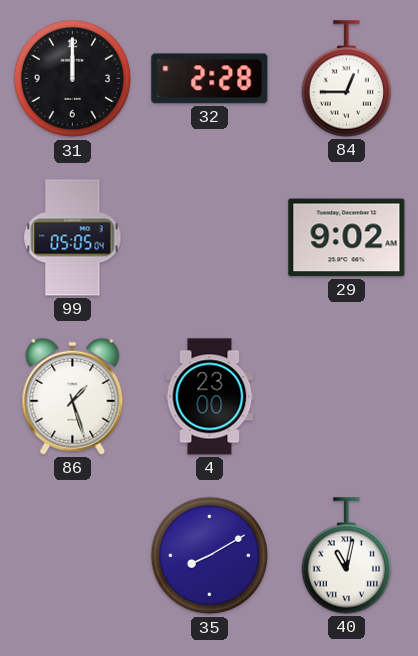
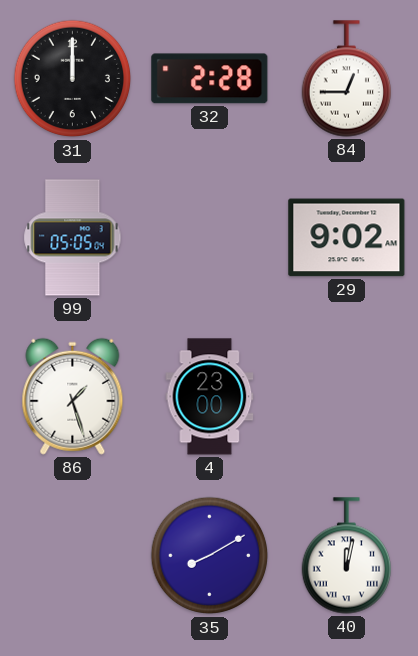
40: 11:02 -> 12:02
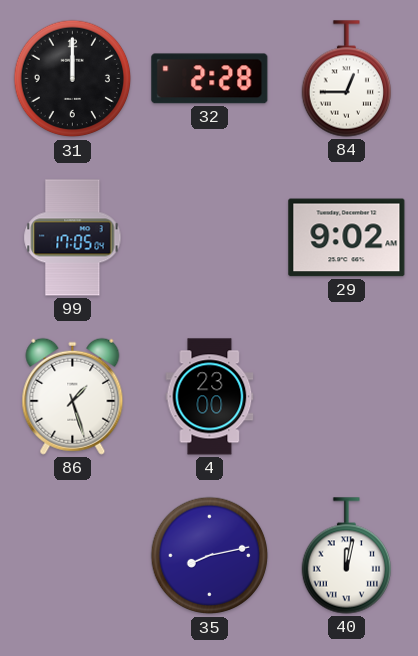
99: 05:05 -> 17:05
35: 8:10 -> 8:13
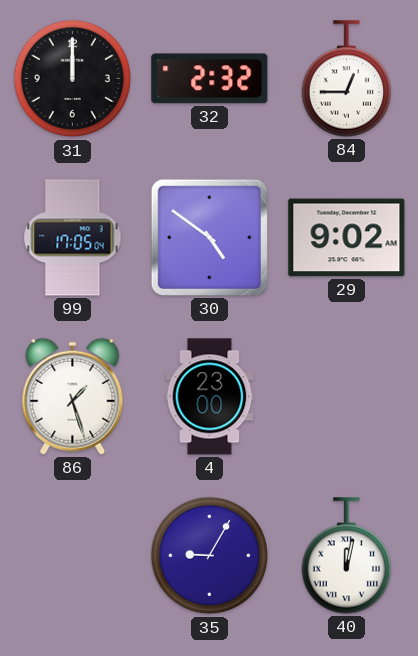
32: 2:28 -> 2:32
30: none -> 4:51
35: 8:13 -> 9:05
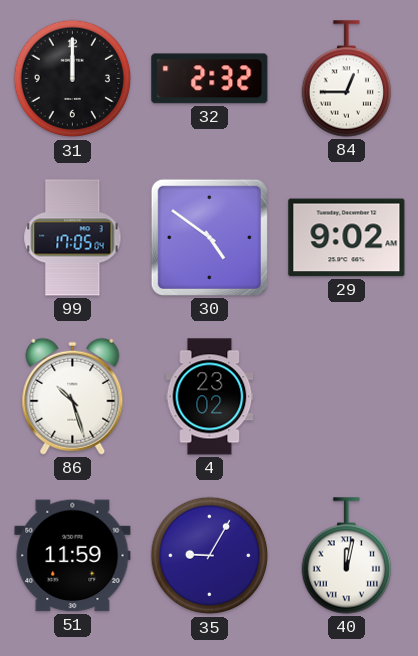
86: 1:27 -> 10:27
4: 23:00 -> 23:02
51: none -> 11:59
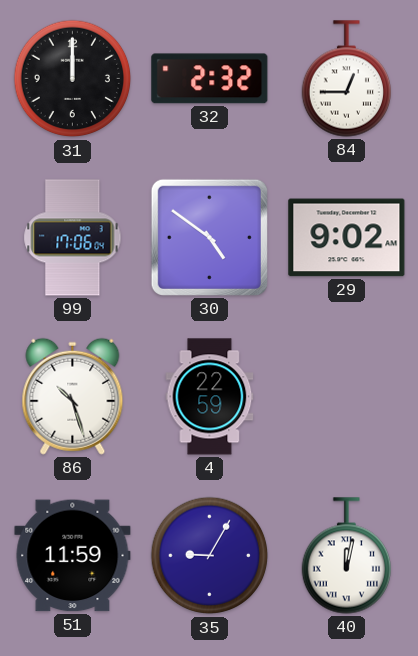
99: 17:05 -> 17:06
4: 23:02 -> 22:59
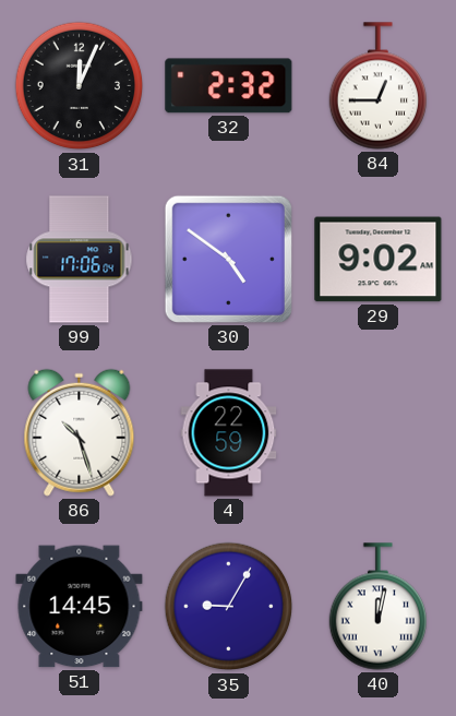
31: 12:00 -> 12:04
51: 11:59 -> 14:45
